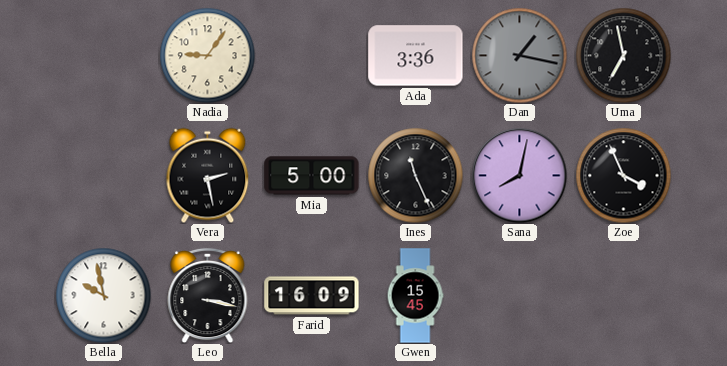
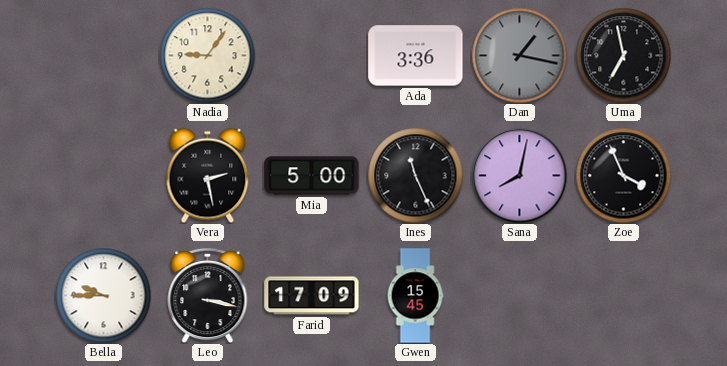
Bella: 9:58 -> 9:45
Farid: 16:09 -> 17:09
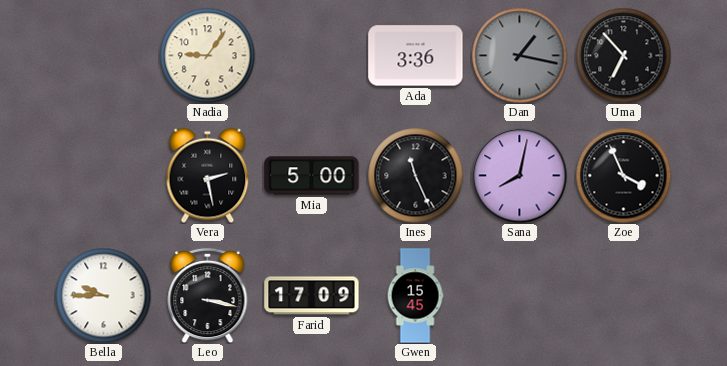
Uma: 6:58 -> 6:53
